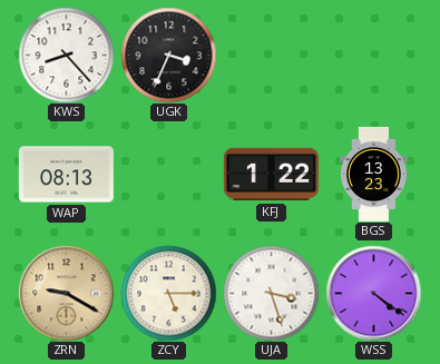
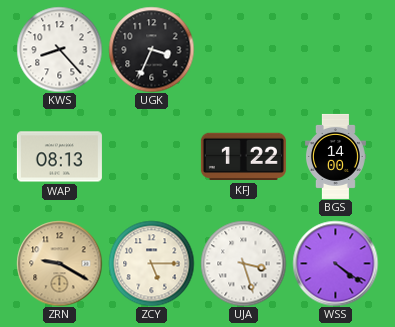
BGS: 13:23 -> 14:00
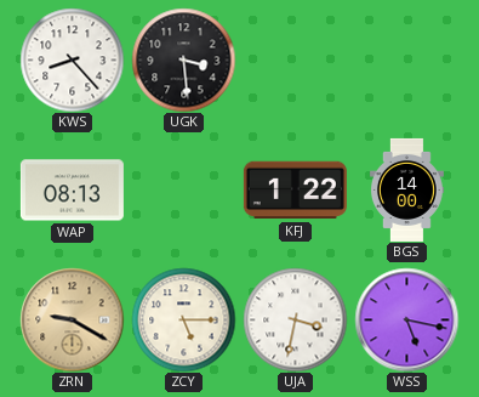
UGK: 3:34 -> 3:29
UJA: 3:27 -> 3:32
WSS: 4:21 -> 5:17
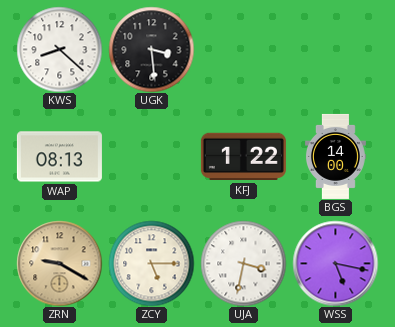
KWS: 8:23 -> 8:22
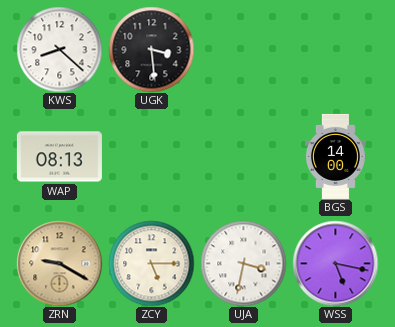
KFJ: 1:22 -> none
